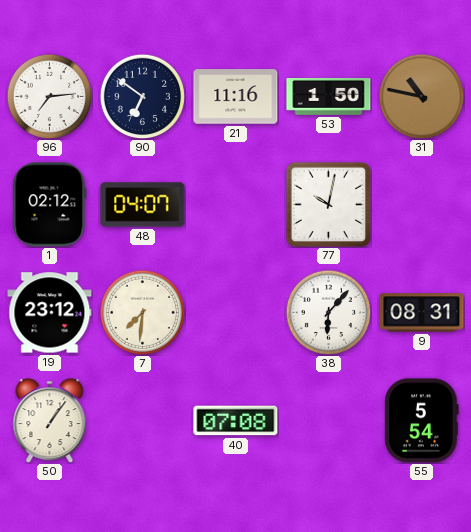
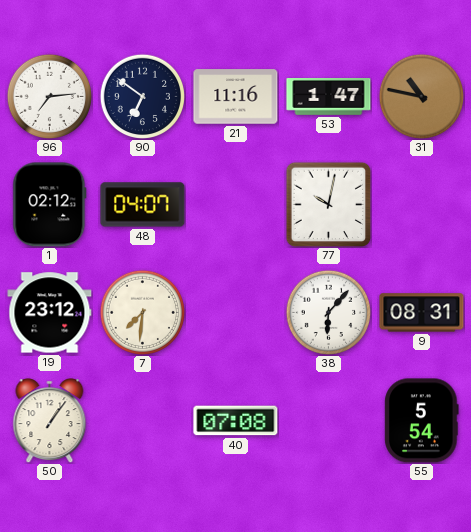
53: 1:50 -> 1:47
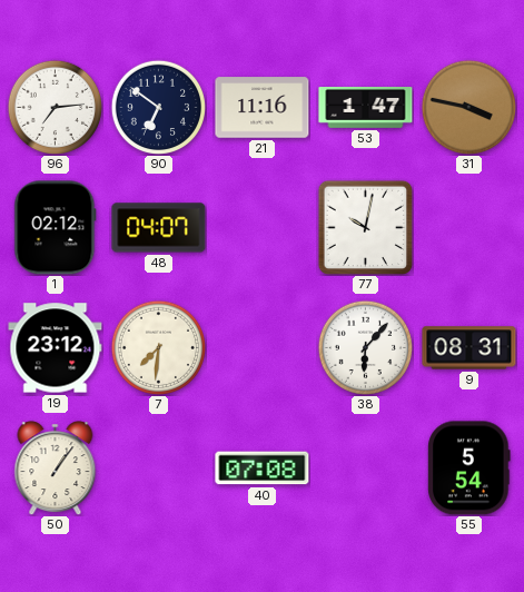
31: 10:47 -> 3:47
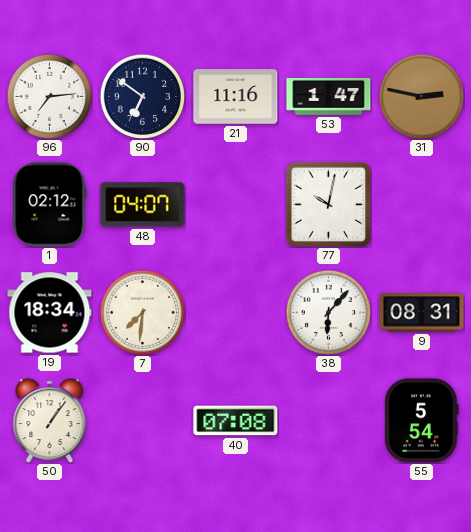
31: 3:47 -> 2:47
19: 23:12 -> 18:34
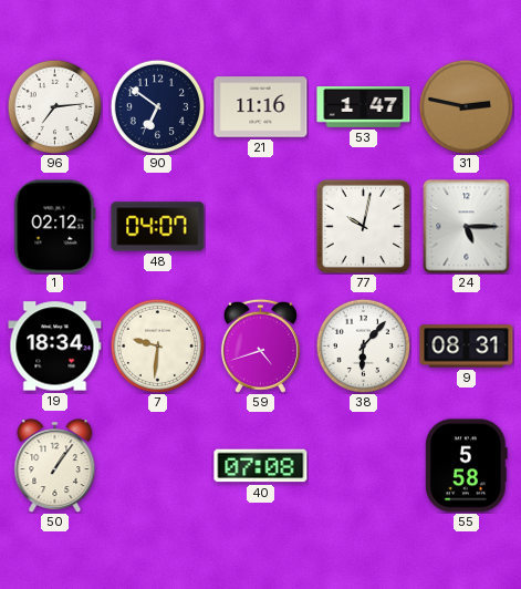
24: none -> 5:15
7: 7:31 -> 9:31
59: none -> 4:42
55: 5:54 -> 5:58
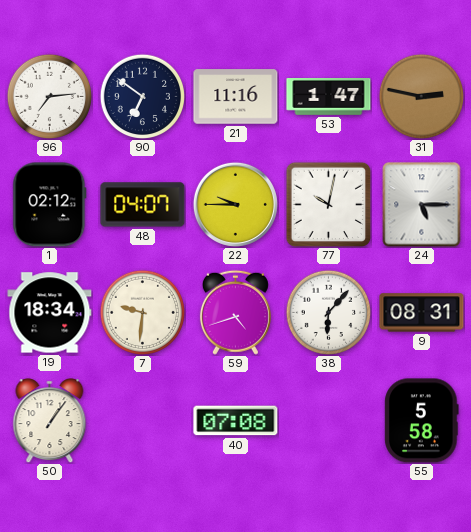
22: none -> 9:45
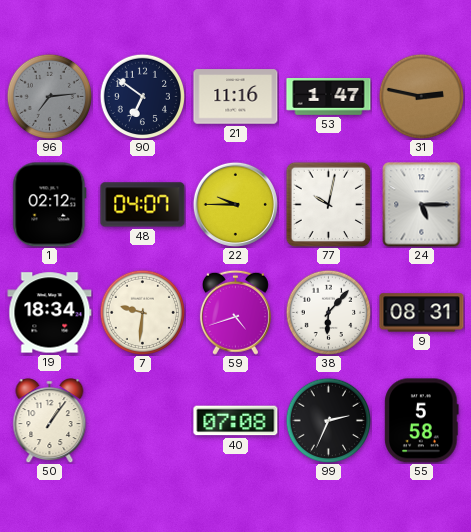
96 dial: white -> grey
99: none -> 2:34
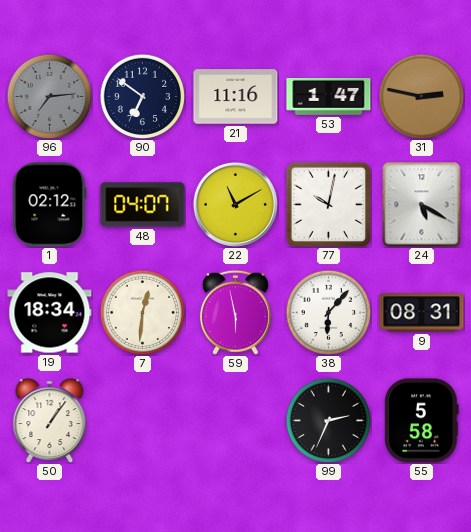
22: 9:45 -> 11:10
24: 5:15 -> 5:20
7: 9:31 -> 12:31
59: 4:42 -> 5:58
40: 07:08 -> none
